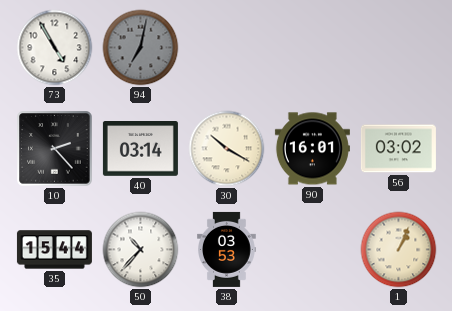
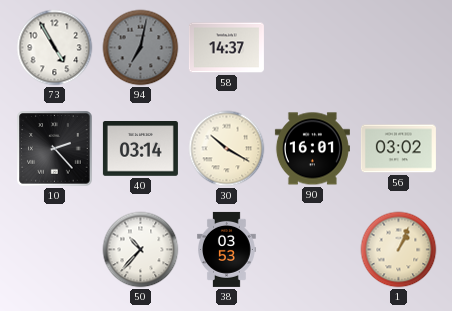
58: none -> 14:37
35: 15:44 -> none
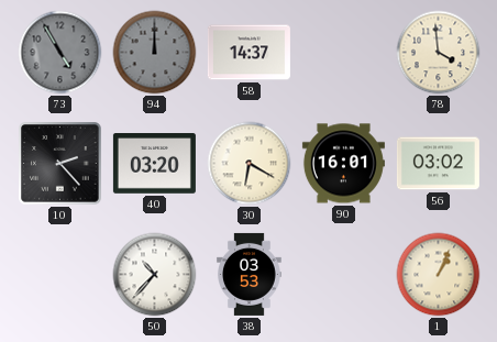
73 dial: white -> grey
94: 7:02 -> 12:00
78: none -> 3:59
40: 03:14 -> 03:20
30: 10:20 -> 6:20
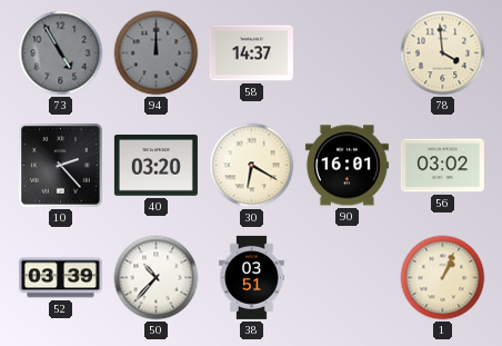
52: none -> 03:39
38: 03:53 -> 03:51
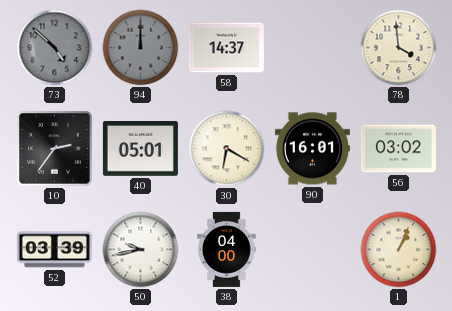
73: 4:55 -> 4:52
10: 2:23 -> 2:36
40: 03:20 -> 05:01
50: 10:37 -> 9:43
38: 03:51 -> 04:00
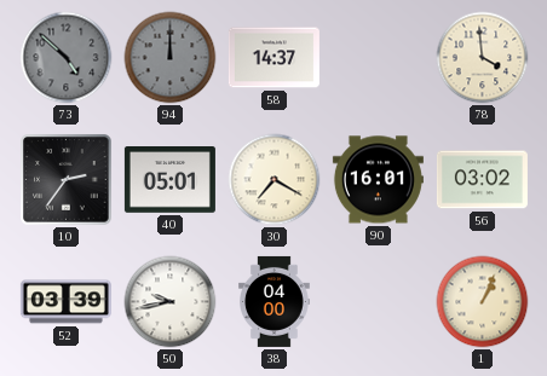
30: 6:20 -> 7:20
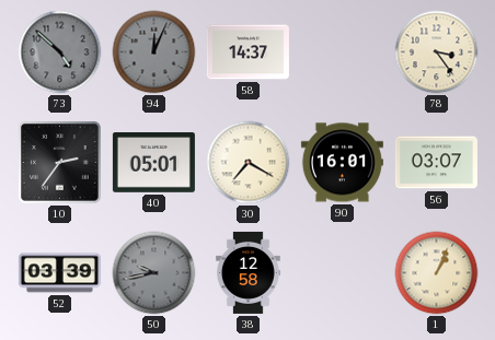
94: 12:00 -> 12:04
78: 3:59 -> 3:24
56: 03:02 -> 03:07
50 dial: white -> grey
38: 04:00 -> 12:58
